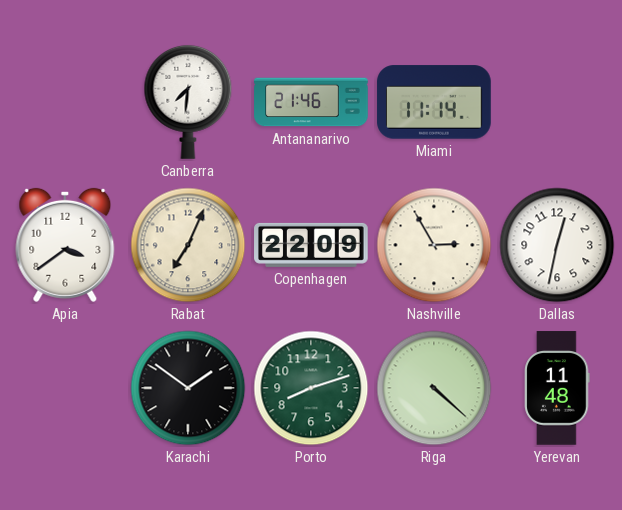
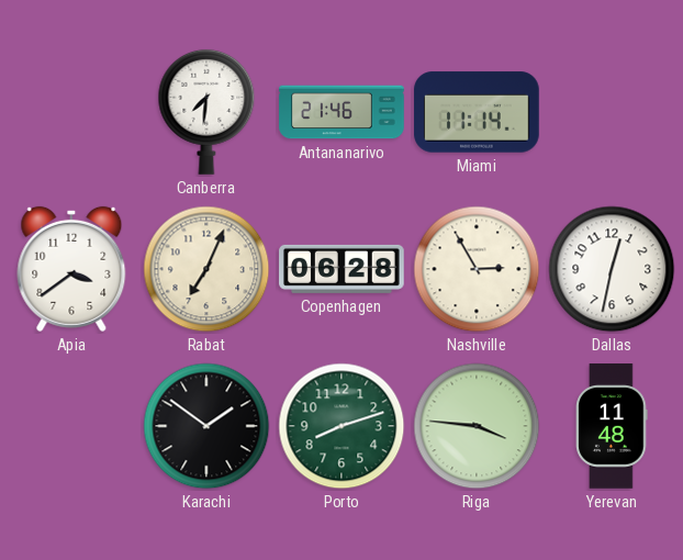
Copenhagen: 22:09 -> 06:28
Riga: 4:22 -> 3:46
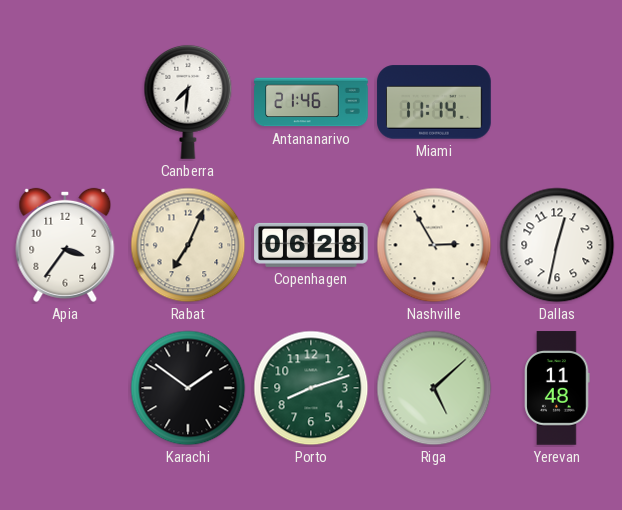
Apia: 3:39 -> 3:36
Riga: 3:46 -> 5:08
